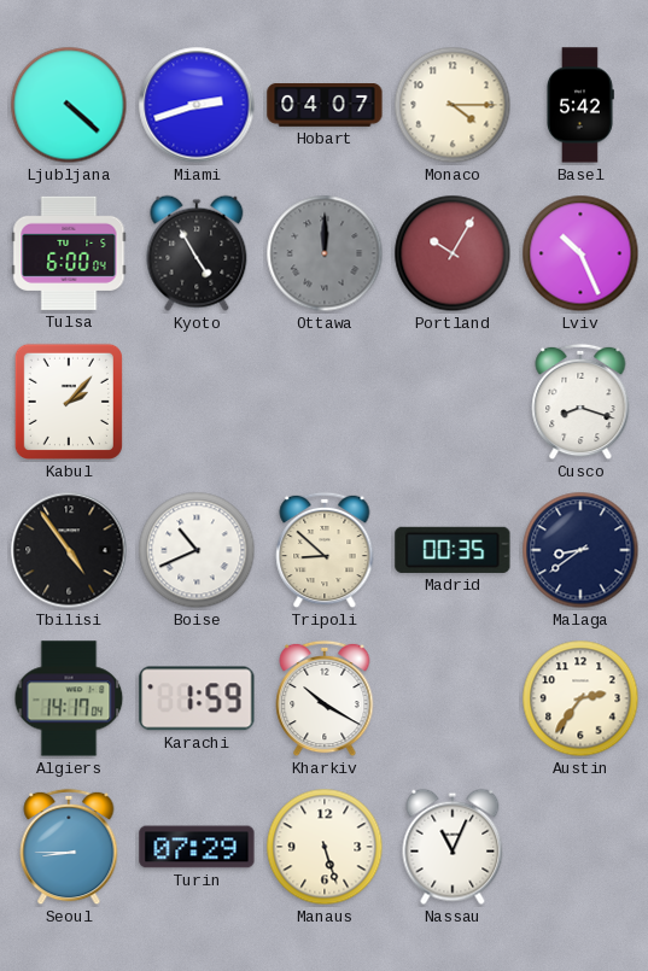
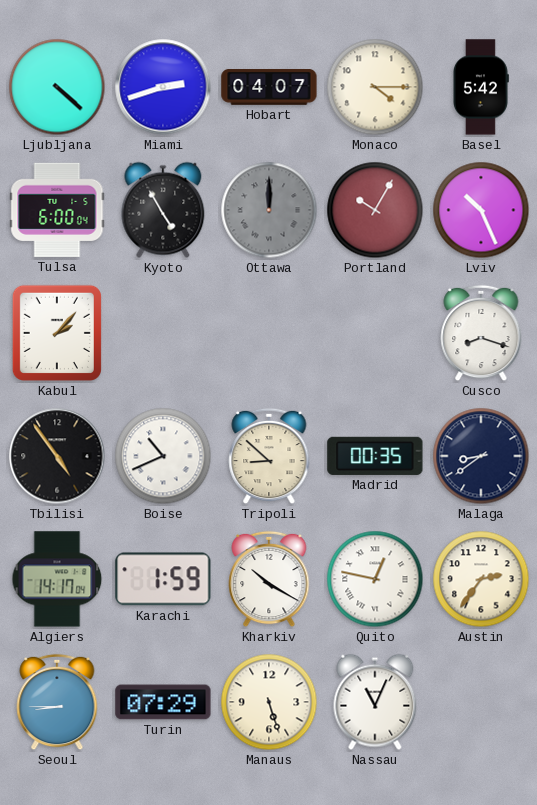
Quito: none -> 12:47
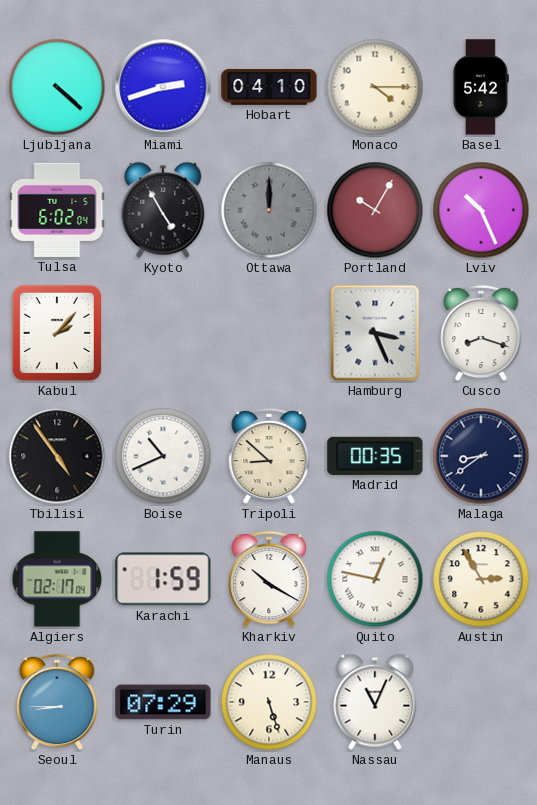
Hobart: 04:07 -> 04:10
Tulsa: 6:00 -> 6:02
Hamburg: none -> 3:26
Algiers: 14:17 -> 02:17
Austin: 2:36 -> 2:55
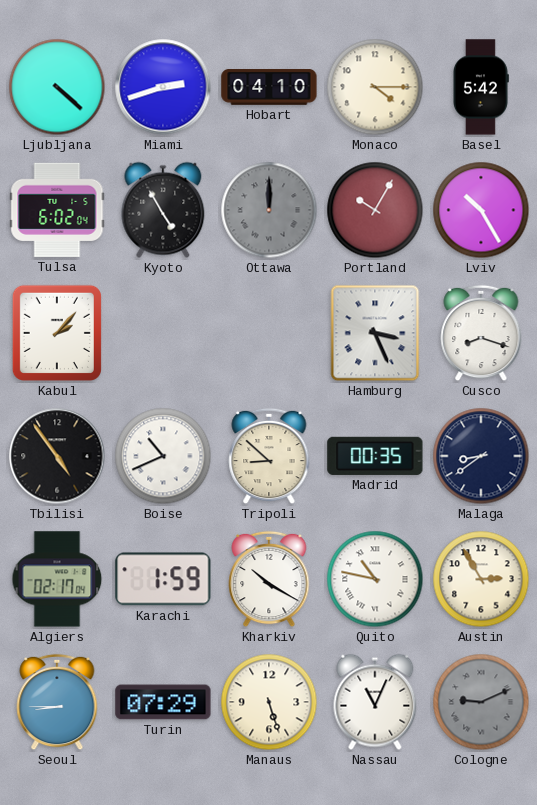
Lviv: 10:26 -> 10:25
Quito: 12:47 -> 10:47
Cologne: none -> 9:11
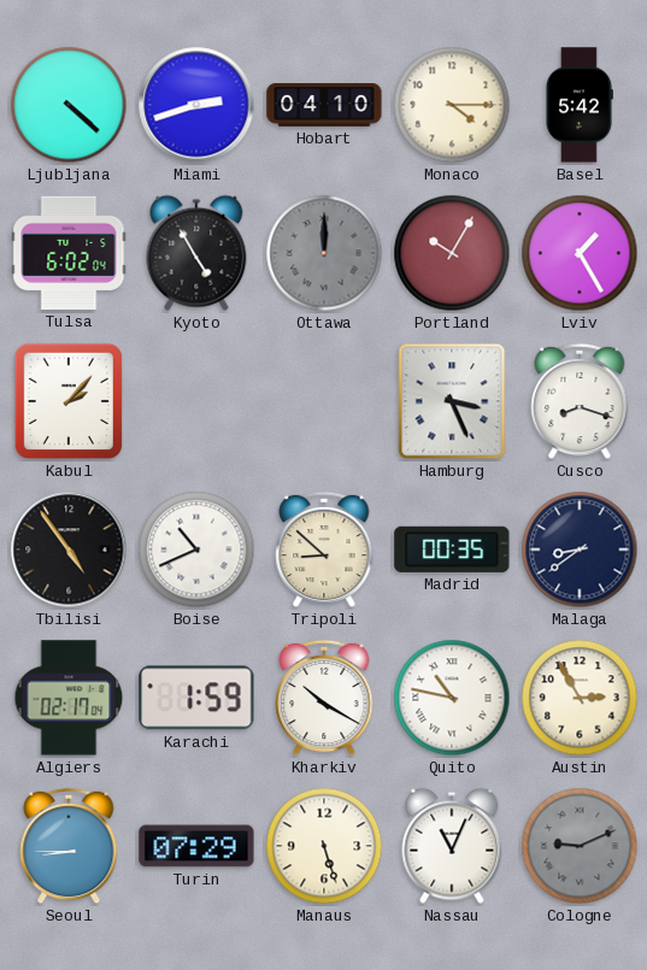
Lviv: 10:25 -> 1:25
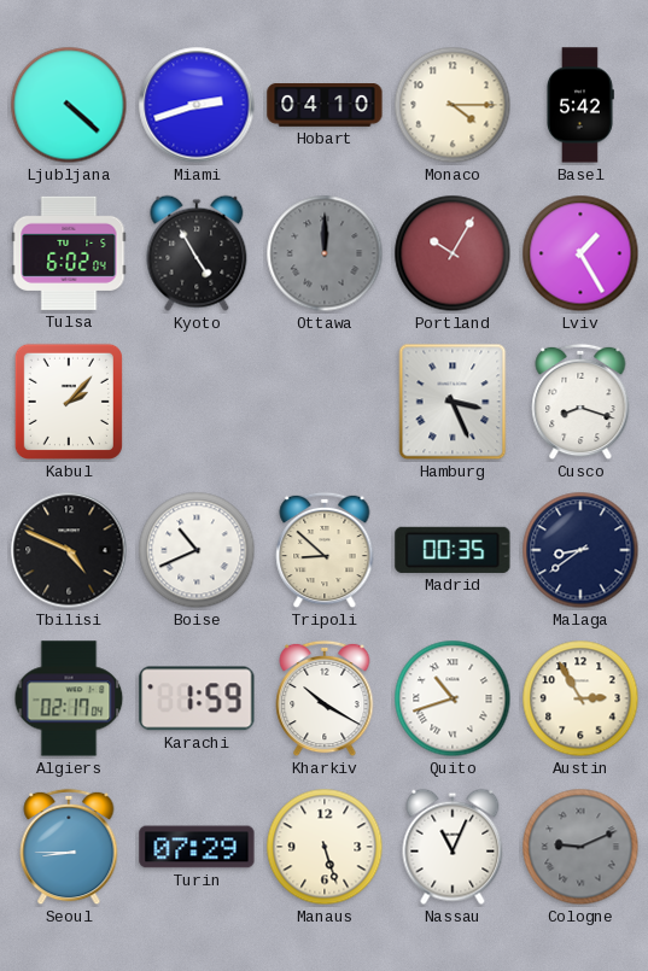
Tbilisi: 4:54 -> 4:49
Quito: 10:47 -> 10:42
